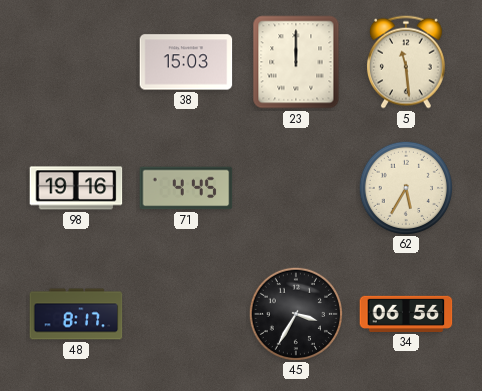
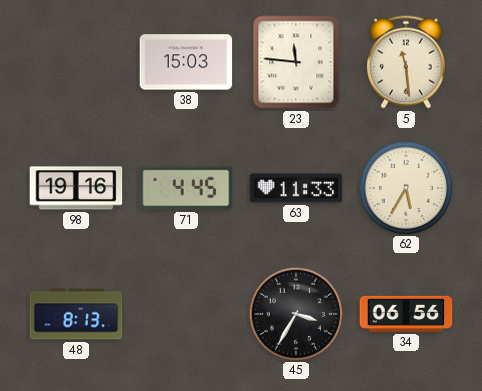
23: 12:00 -> 11:46
63: none -> 11:33
48: 8:17 -> 8:13
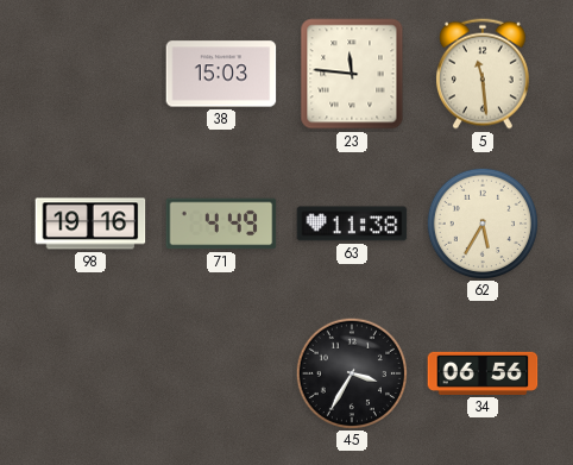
71: 4:45 -> 4:49
63: 11:33 -> 11:38
48: 8:13 -> none
